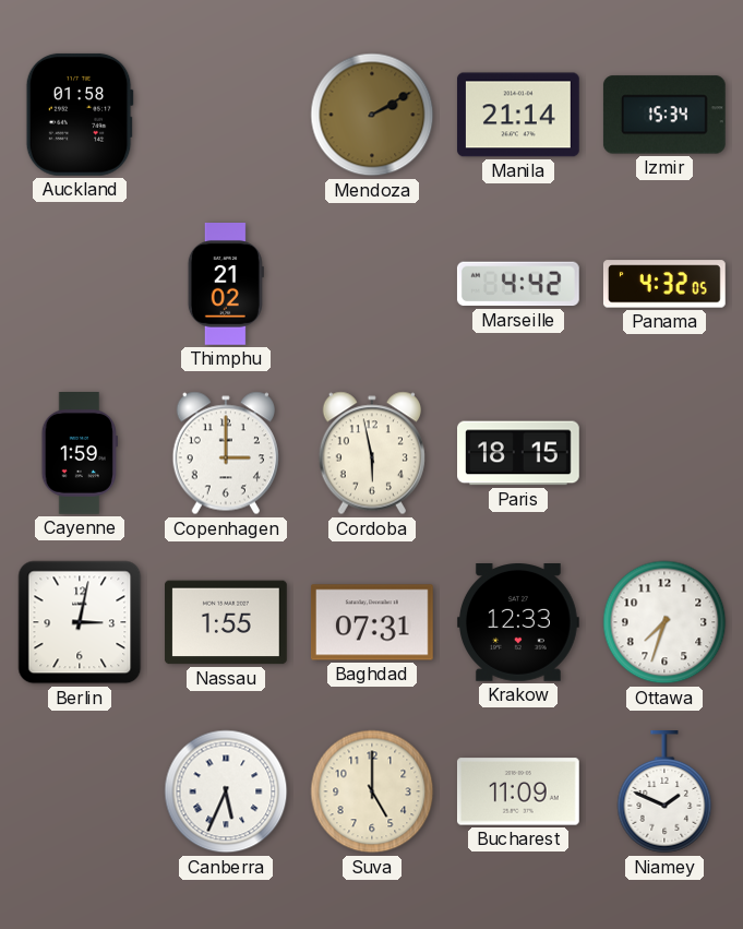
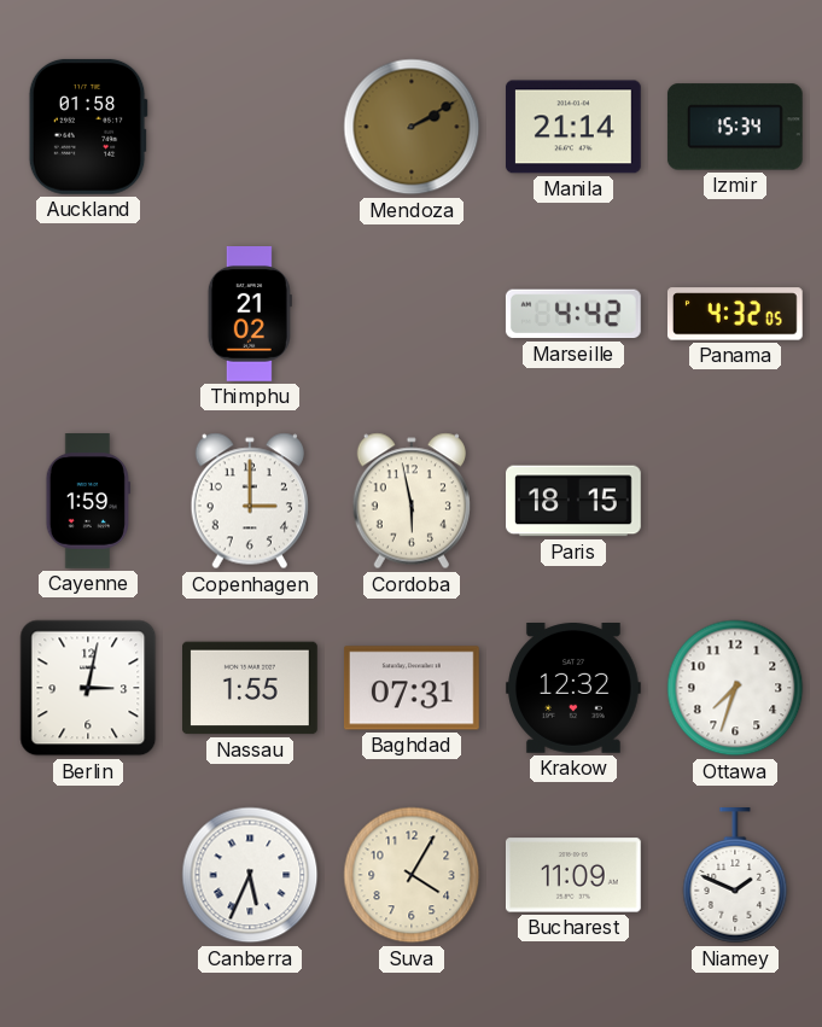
Krakow: 12:33 -> 12:32
Suva: 5:00 -> 4:05
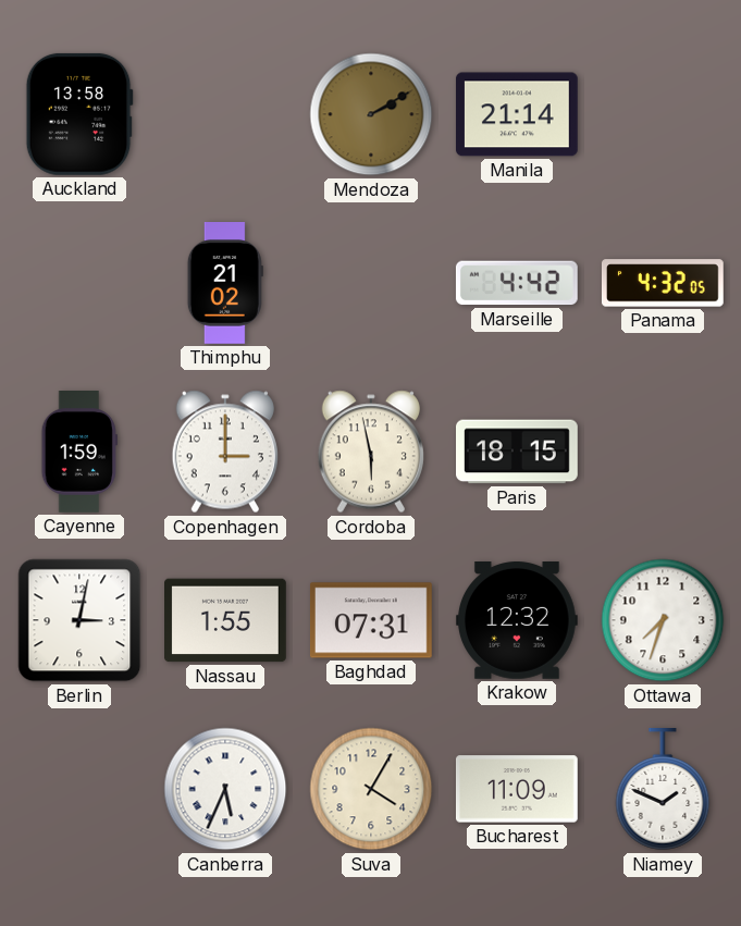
Auckland: 01:58 -> 13:58
Izmir: 15:34 -> none
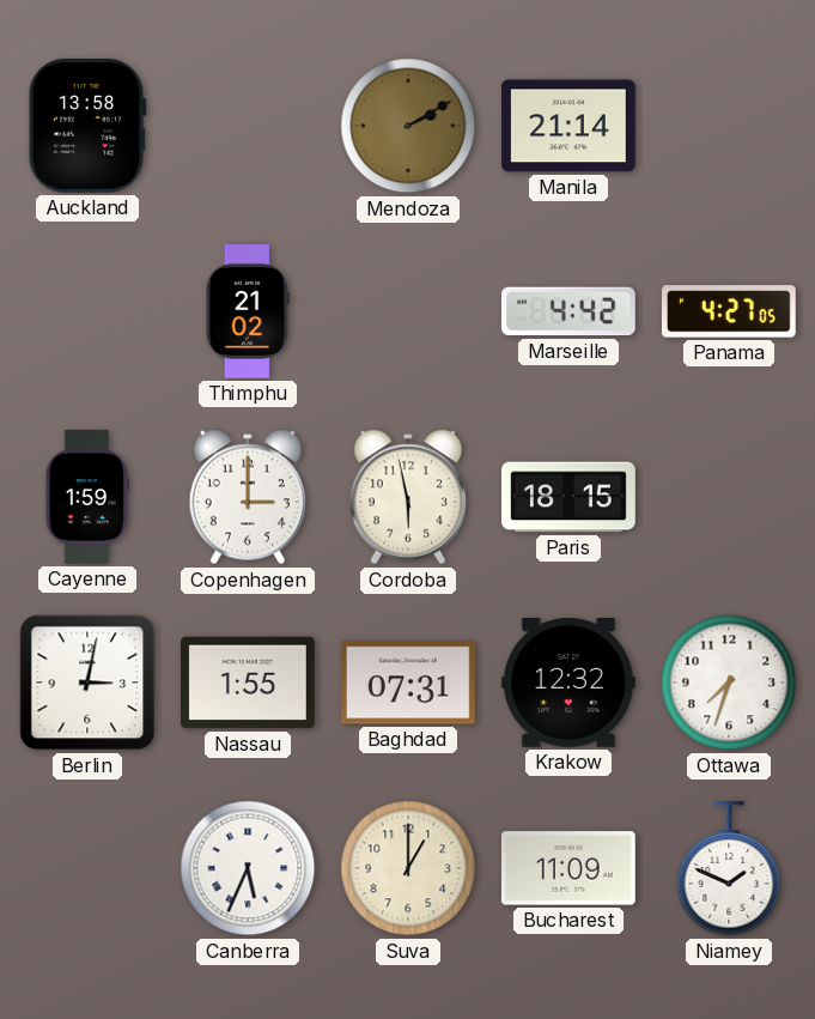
Panama: 4:32 -> 4:27
Suva: 4:05 -> 1:00
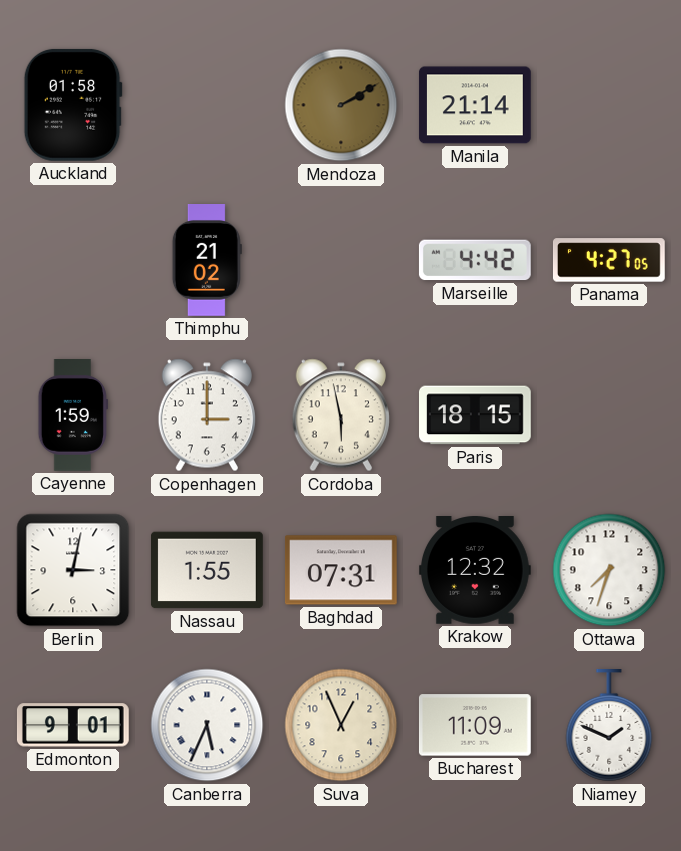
Auckland: 13:58 -> 01:58
Edmonton: none -> 9:01
Suva: 1:00 -> 12:56
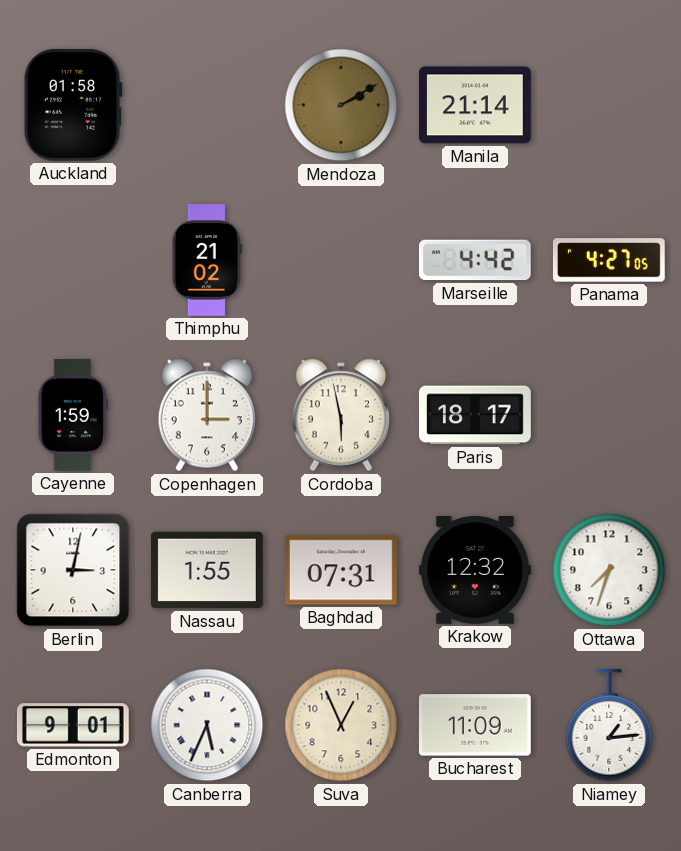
Paris: 18:15 -> 18:17
Niamey: 1:49 -> 1:14
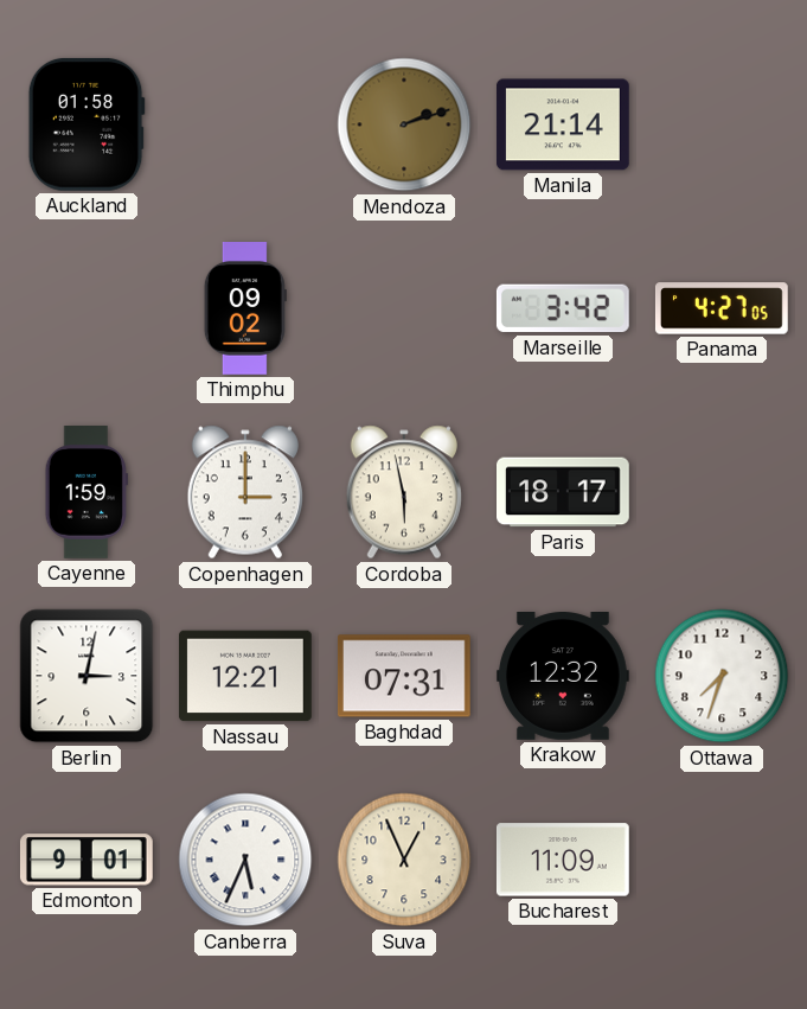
Mendoza: 2:10 -> 2:12
Thimphu: 21:02 -> 09:02
Marseille: 4:42 -> 3:42
Nassau: 1:55 -> 12:21
Niamey: 1:14 -> none
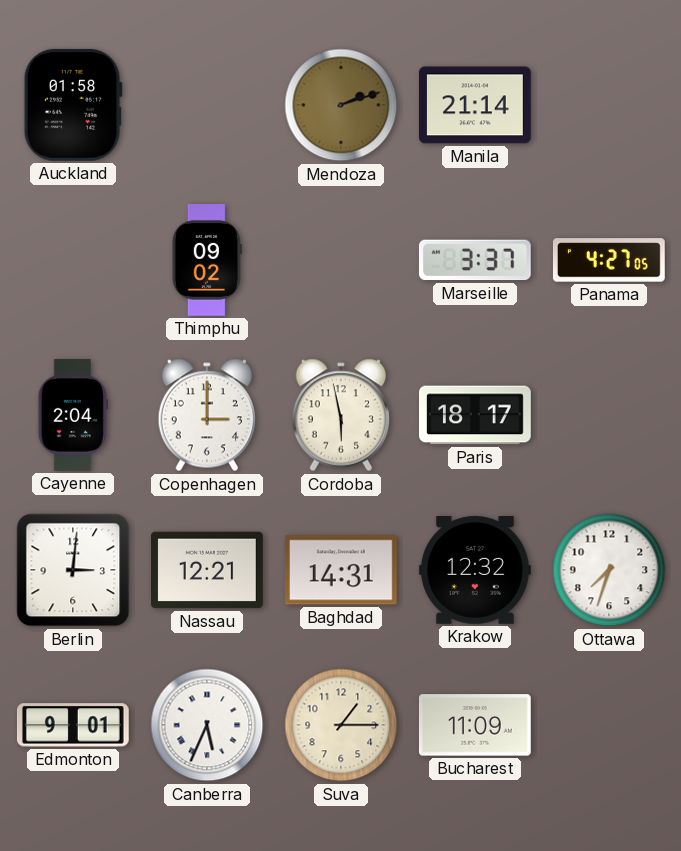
Marseille: 3:42 -> 3:37
Cayenne: 1:59 -> 2:04
Berlin: 3:02 -> 3:01
Baghdad: 07:31 -> 14:31
Suva: 12:56 -> 1:15
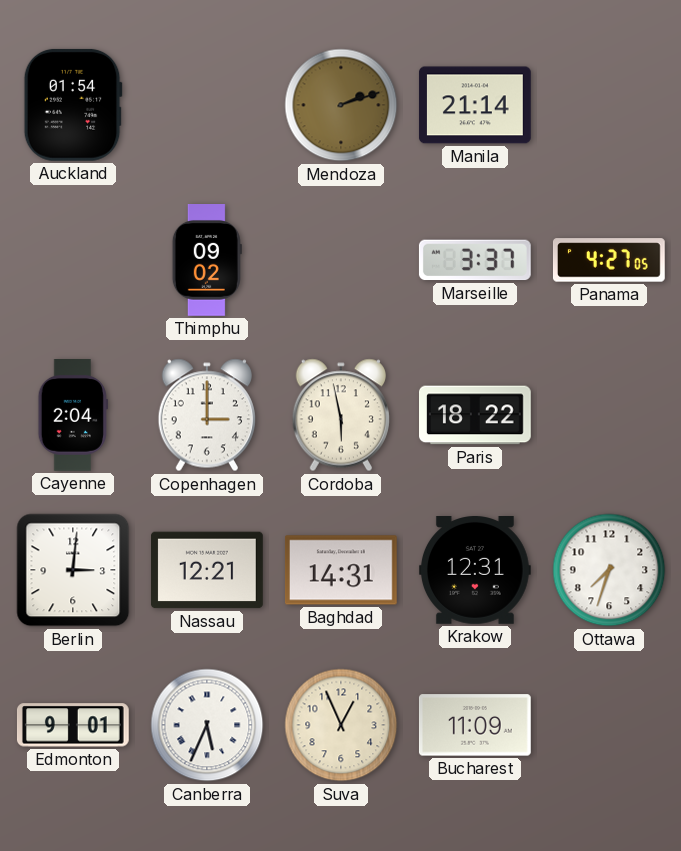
Auckland: 01:58 -> 01:54
Paris: 18:17 -> 18:22
Krakow: 12:32 -> 12:31
Suva: 1:15 -> 12:56
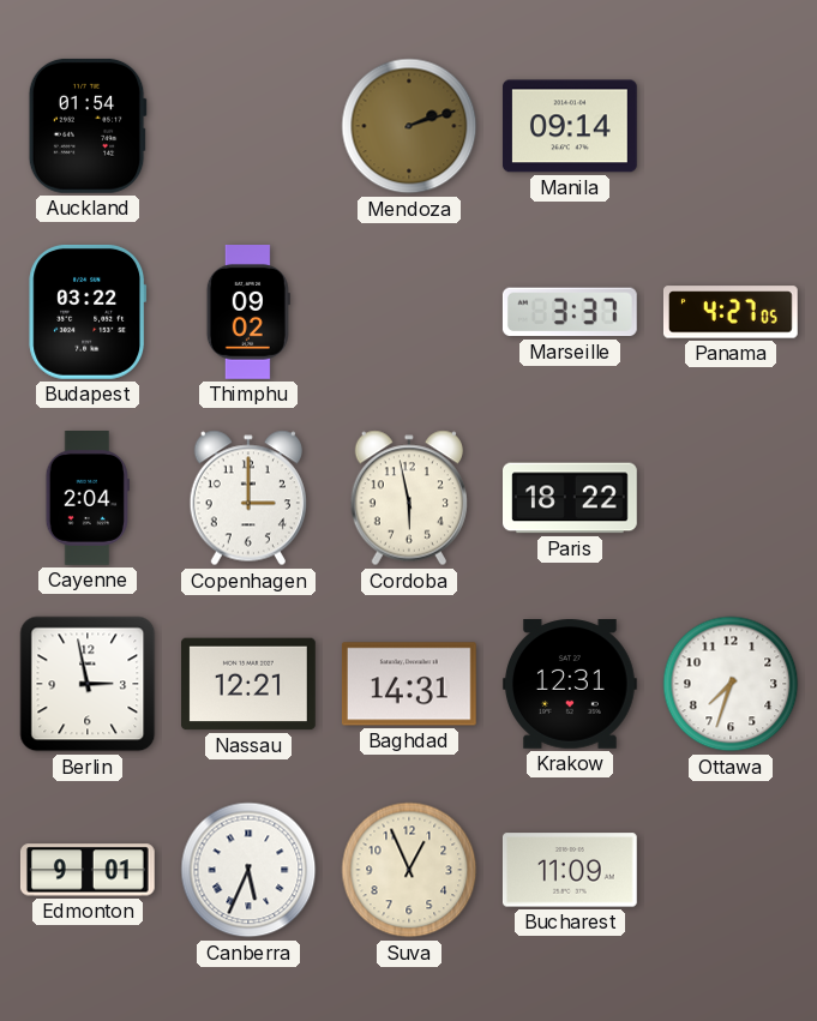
Manila: 21:14 -> 09:14
Budapest: none -> 03:22
Berlin: 3:01 -> 2:58
